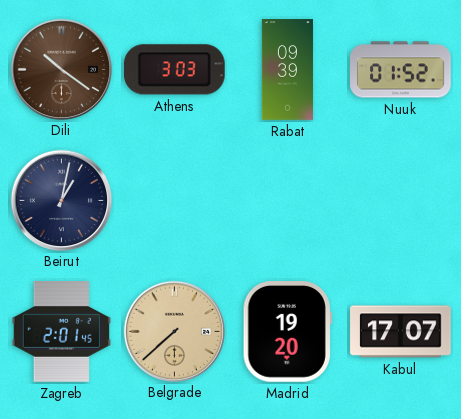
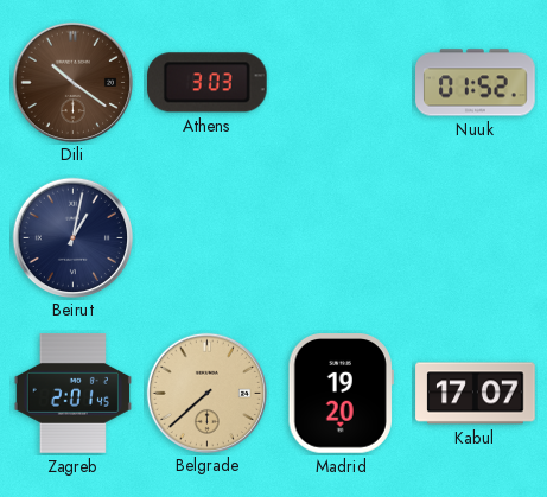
Rabat: 09:39 -> none
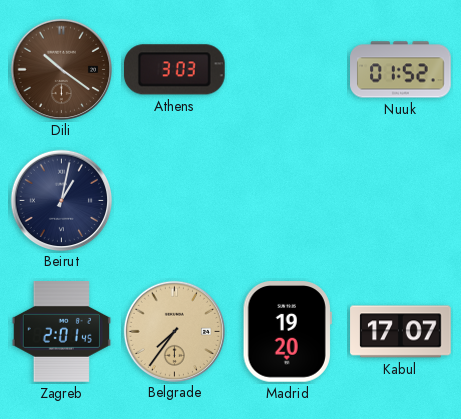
Belgrade: 7:38 -> 7:36
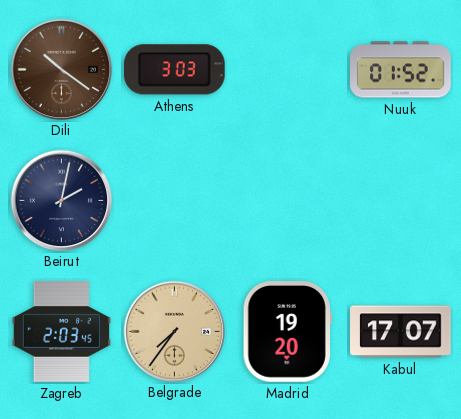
Beirut: 1:02 -> 2:02
Zagreb: 2:01 -> 2:03
